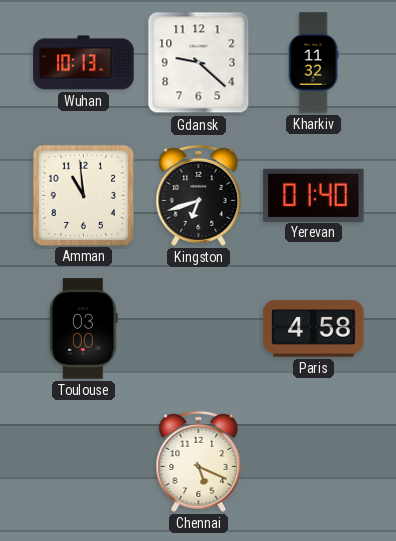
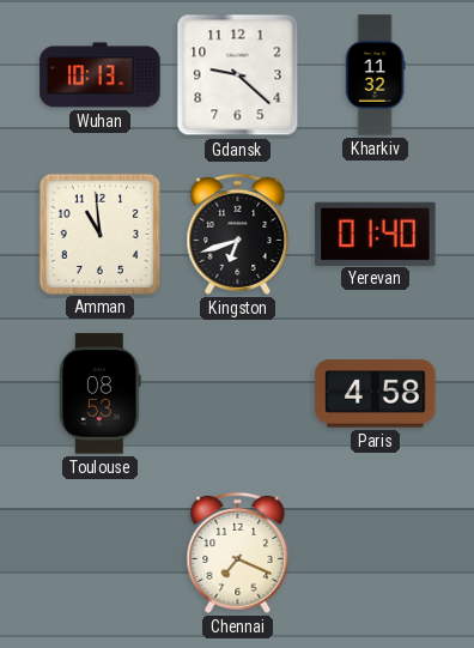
Toulouse: 03:00 -> 08:53
Chennai: 5:19 -> 7:19
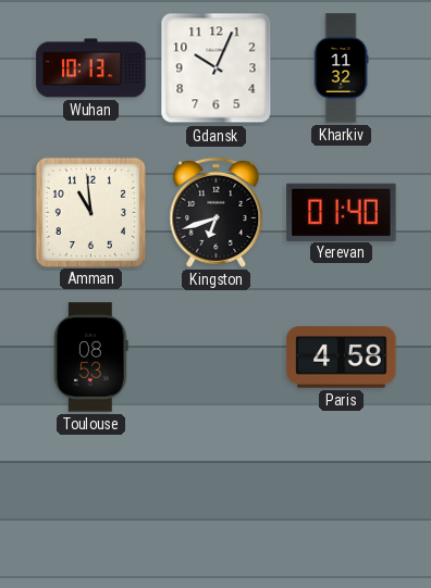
Gdansk: 9:22 -> 10:04
Chennai: 7:19 -> none
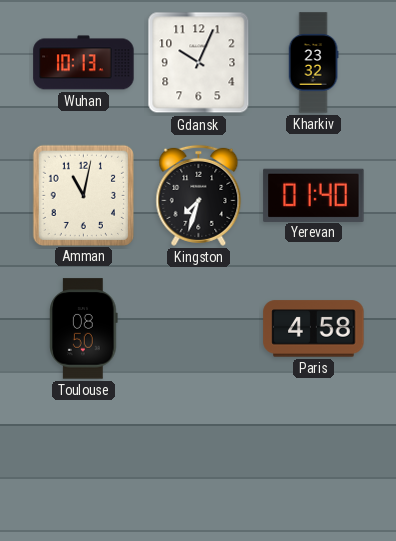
Kharkiv: 11:32 -> 23:32
Amman: 10:59 -> 11:02
Kingston: 6:42 -> 7:33
Toulouse: 08:53 -> 08:50
